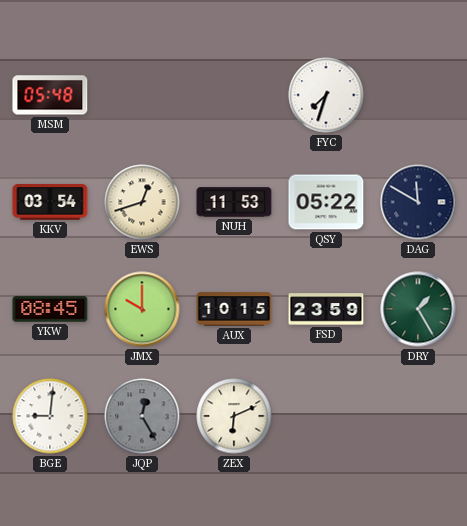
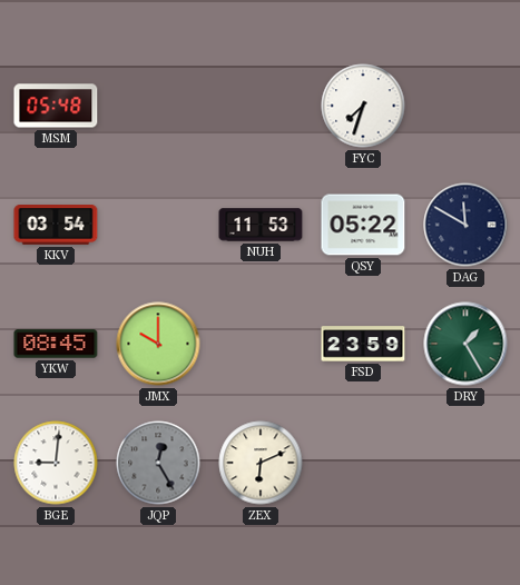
EWS: 12:42 -> none
AUX: 10:15 -> none
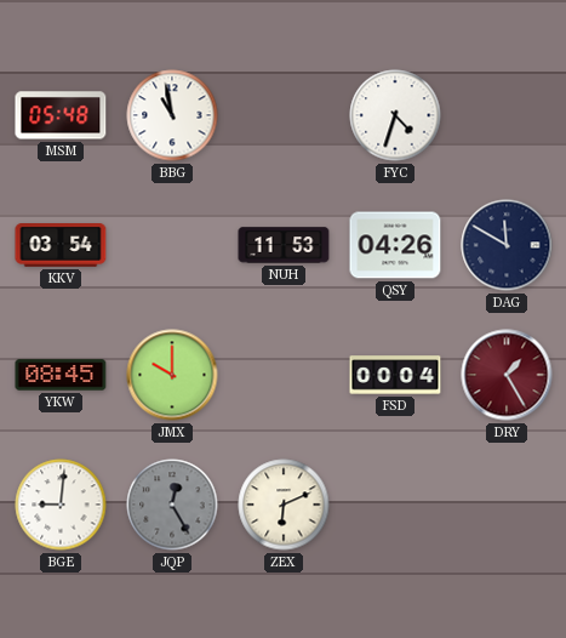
BBG: none -> 10:58
FYC: 7:33 -> 4:33
QSY: 05:22 -> 04:26
FSD: 23:59 -> 00:04
DRY dial: green -> burgundy
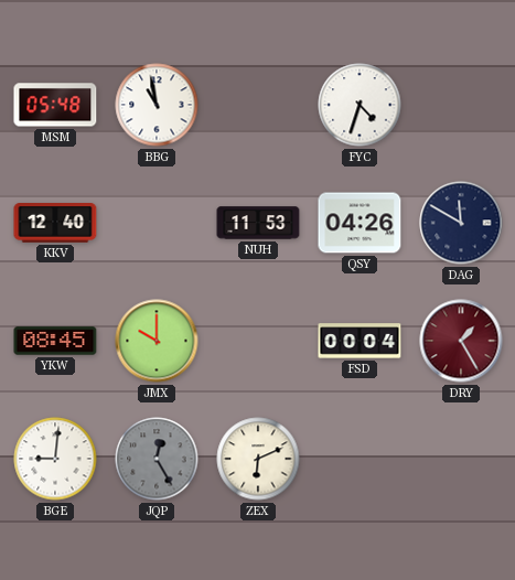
KKV: 03:54 -> 12:40
